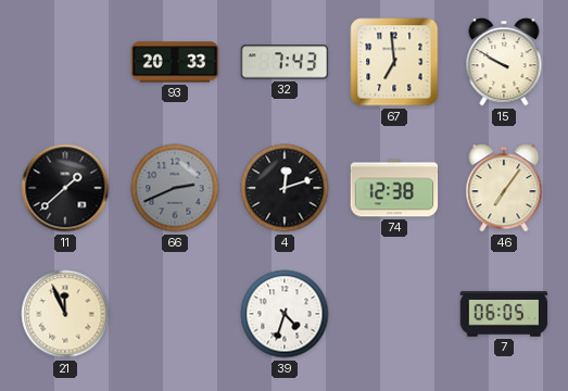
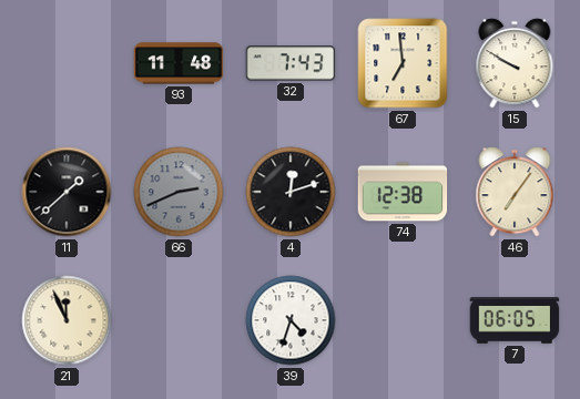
93: 20:33 -> 11:48
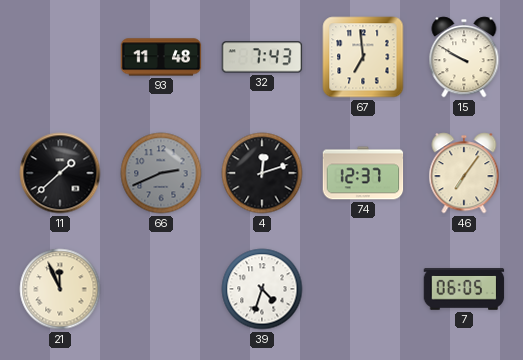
74: 12:38 -> 12:37
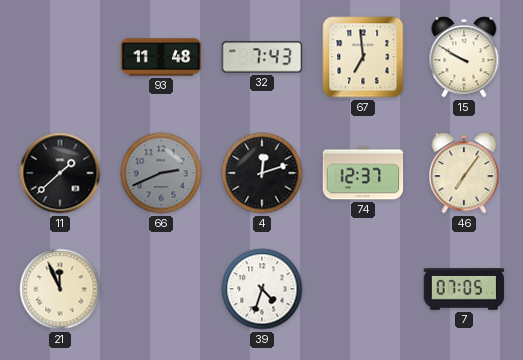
7: 06:05 -> 07:05
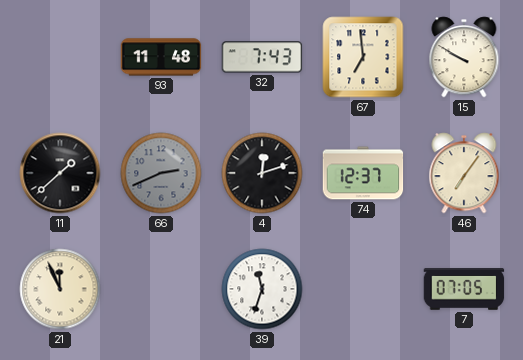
39: 4:33 -> 11:33
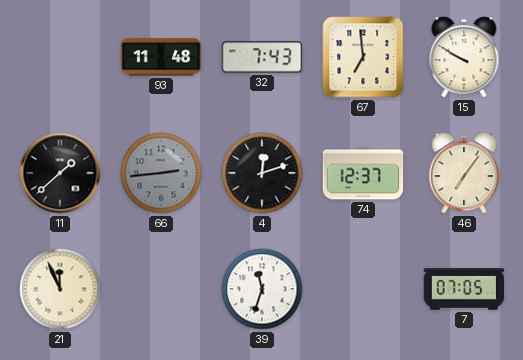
66: 2:41 -> 2:44
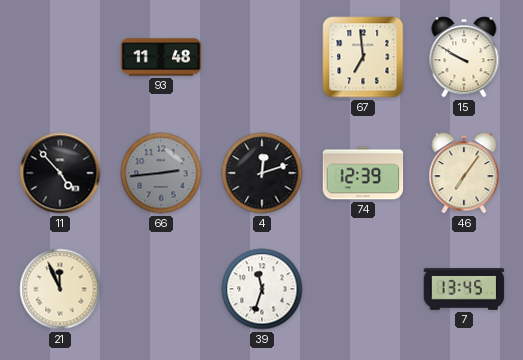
32: 7:43 -> none
11: 1:38 -> 4:53
74: 12:37 -> 12:39
7: 07:05 -> 13:45
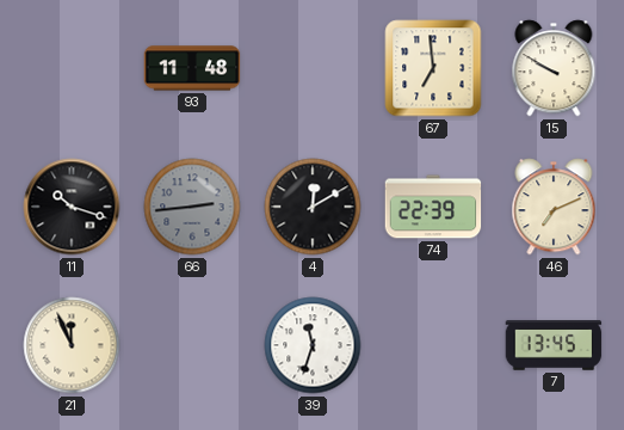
11: 4:53 -> 10:18
4: 12:12 -> 12:10
74: 12:39 -> 22:39
46: 7:06 -> 7:11
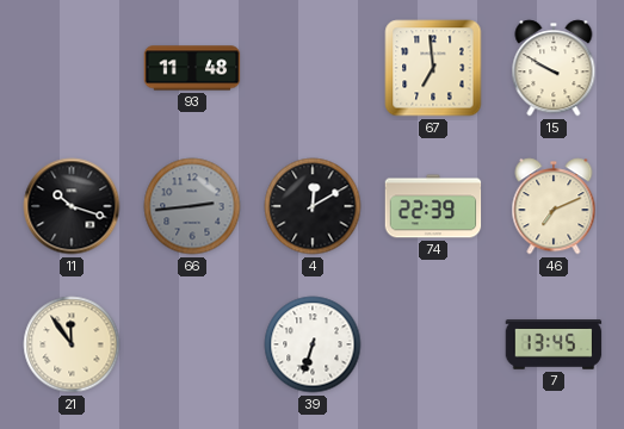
21: 11:56 -> 11:54
39: 11:33 -> 6:33
